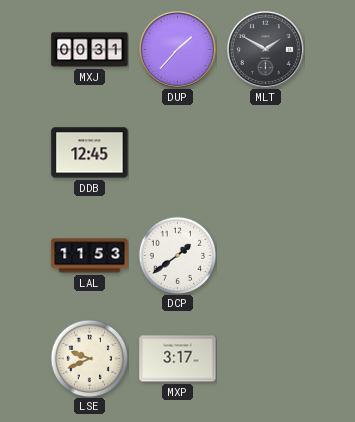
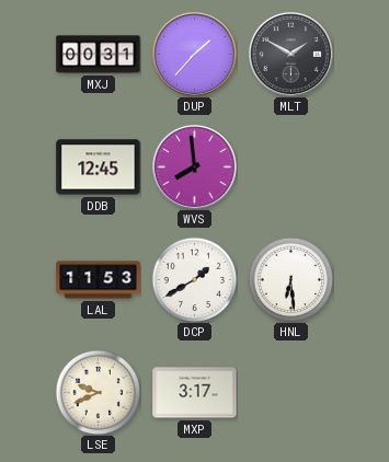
WVS: none -> 7:59
DCP: 1:39 -> 1:40
HNL: none -> 6:29
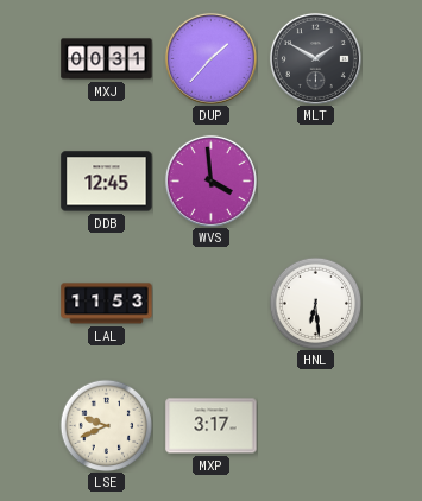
WVS: 7:59 -> 3:59
DCP: 1:40 -> none
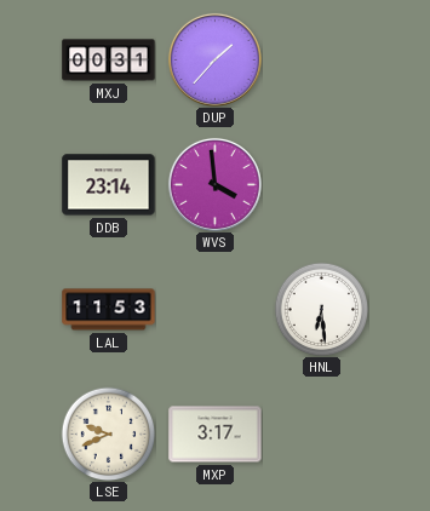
MLT: 1:50 -> none
DDB: 12:45 -> 23:14
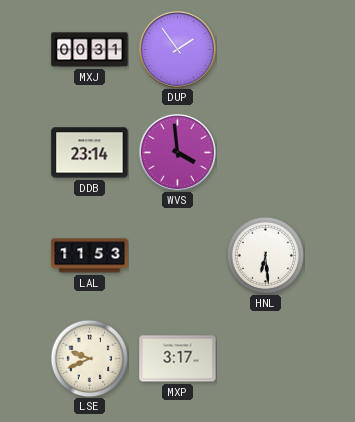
DUP: 1:37 -> 1:54
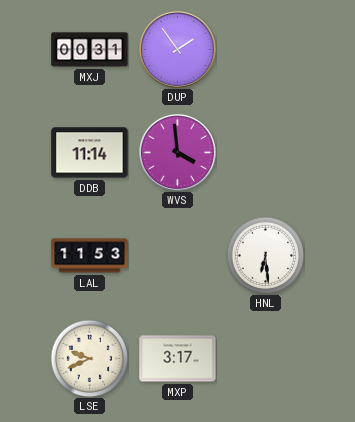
DDB: 23:14 -> 11:14
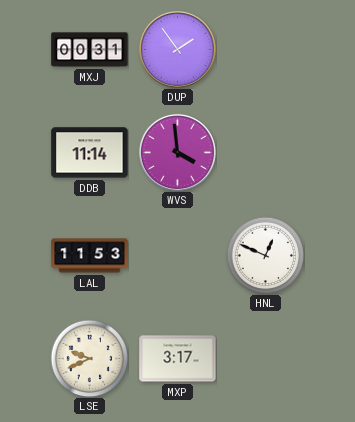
HNL: 6:29 -> 12:49
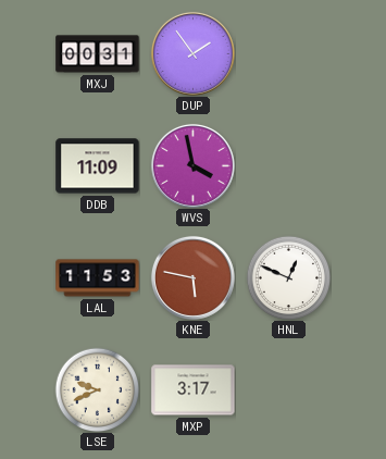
DDB: 11:14 -> 11:09
WVS: 3:59 -> 3:58
KNE: none -> 5:47
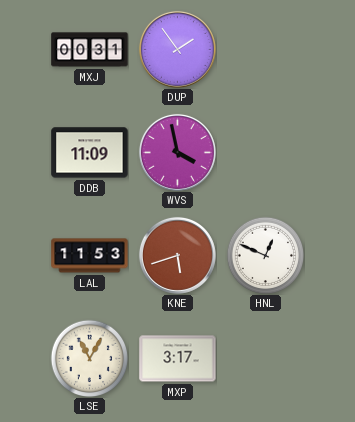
KNE: 5:47 -> 5:42
LSE: 9:41 -> 11:05
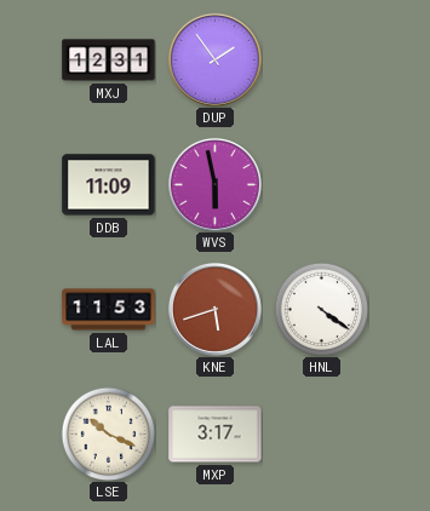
MXJ: 00:31 -> 12:31
WVS: 3:58 -> 5:58
HNL: 12:49 -> 4:21
LSE: 11:05 -> 10:19
